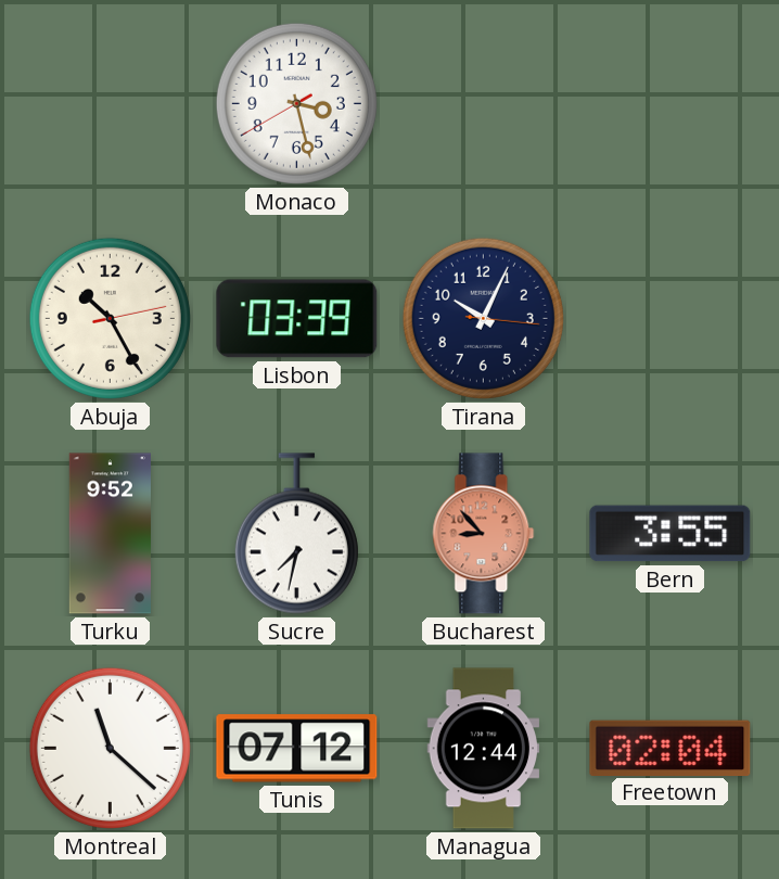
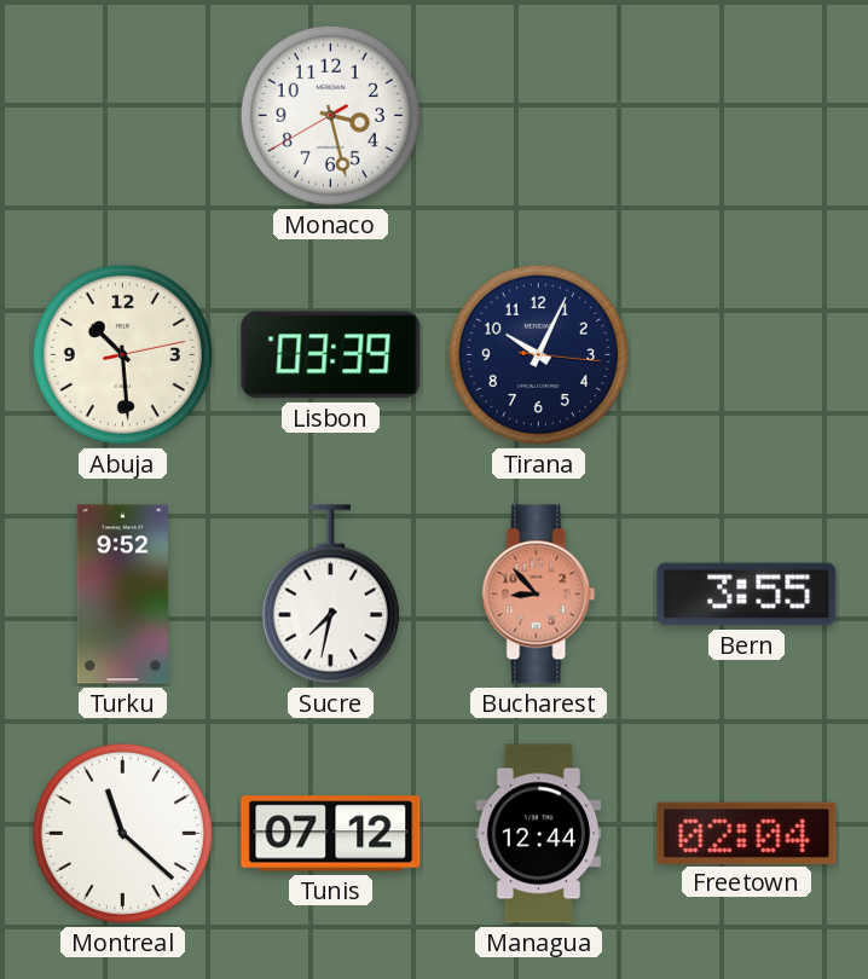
Abuja: 10:25 -> 10:29
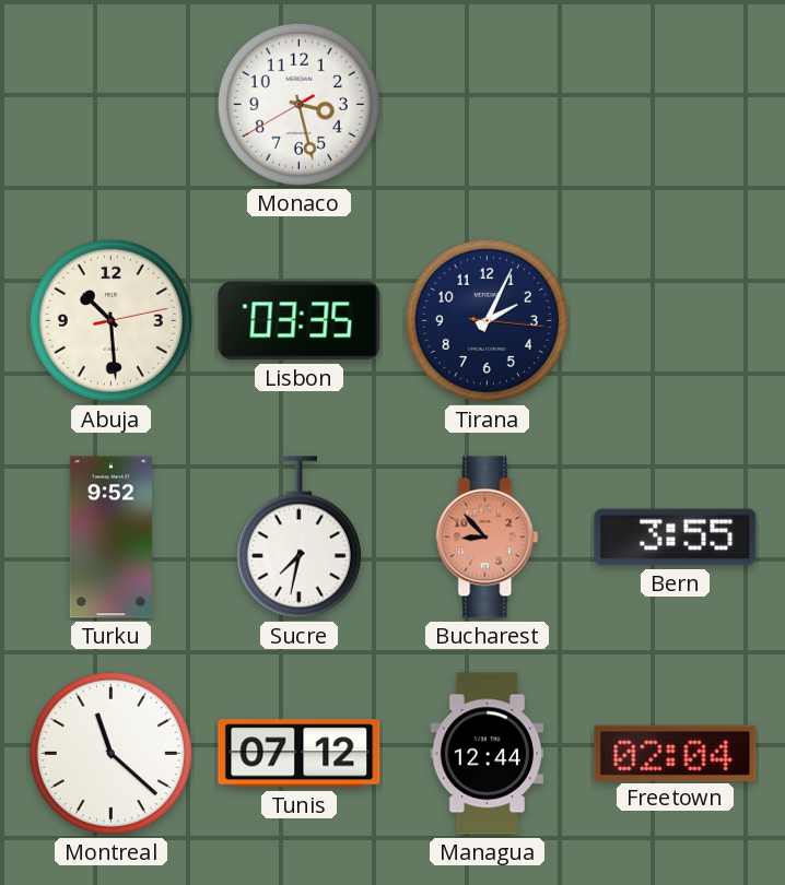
Lisbon: 03:39 -> 03:35
Tirana: 10:04 -> 2:04
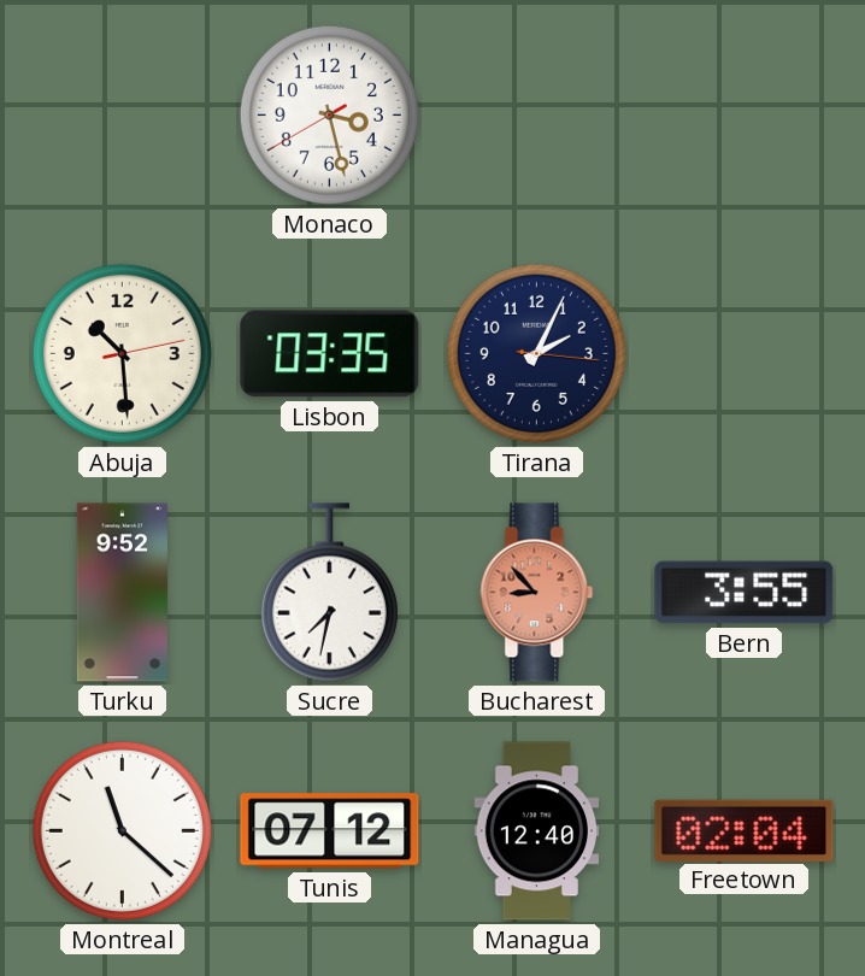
Managua: 12:44 -> 12:40
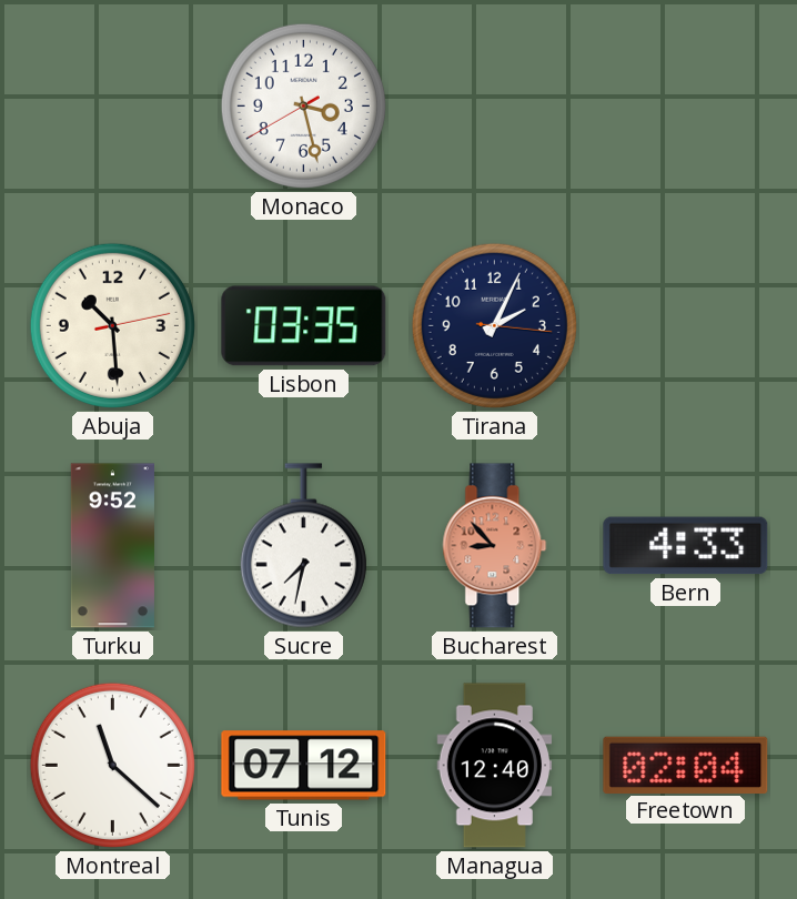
Bern: 3:55 -> 4:33
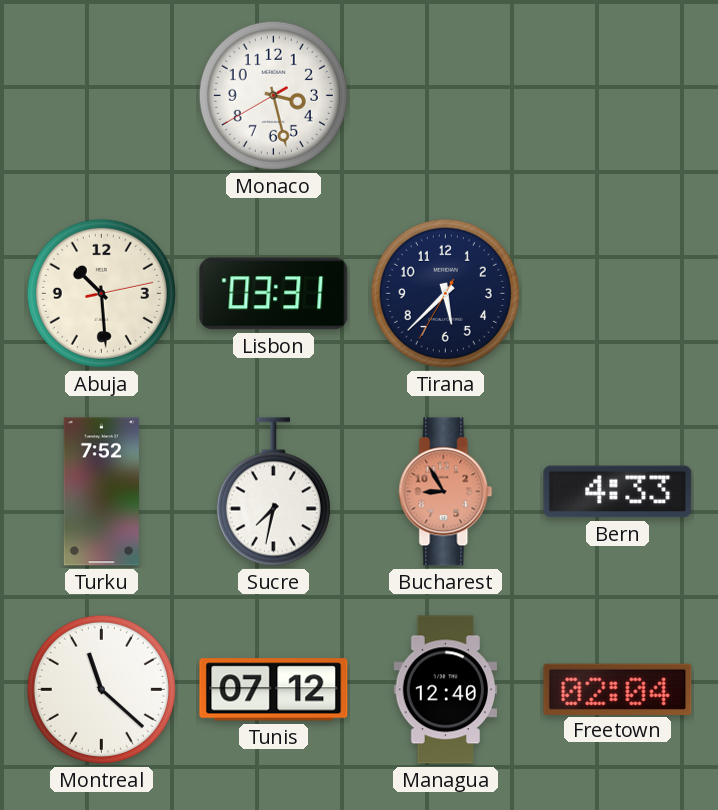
Lisbon: 03:35 -> 03:31
Tirana: 2:04 -> 5:37
Turku: 9:52 -> 7:52
Bucharest: 8:53 -> 8:55
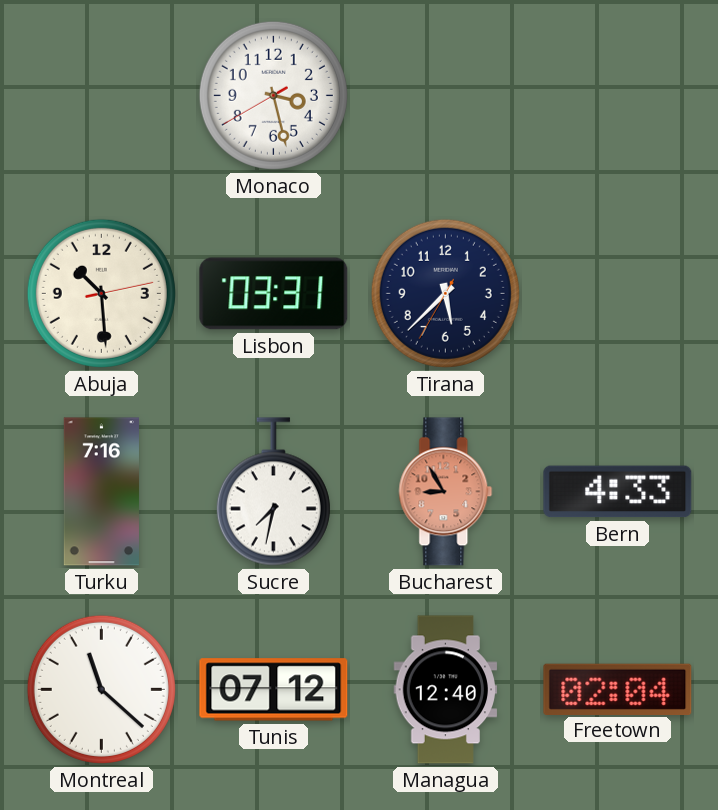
Turku: 7:52 -> 7:16
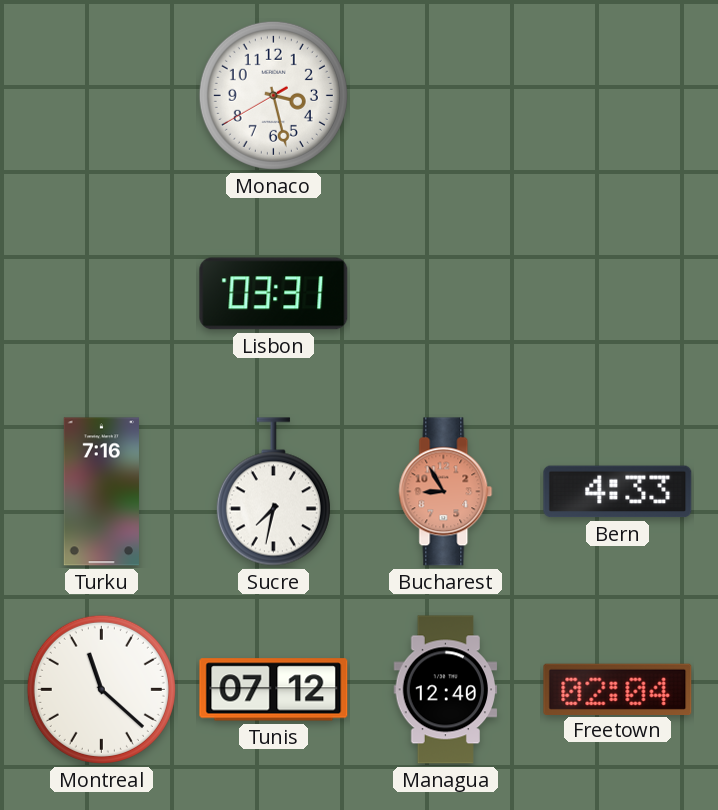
Abuja: 10:29 -> none
Tirana: 5:37 -> none
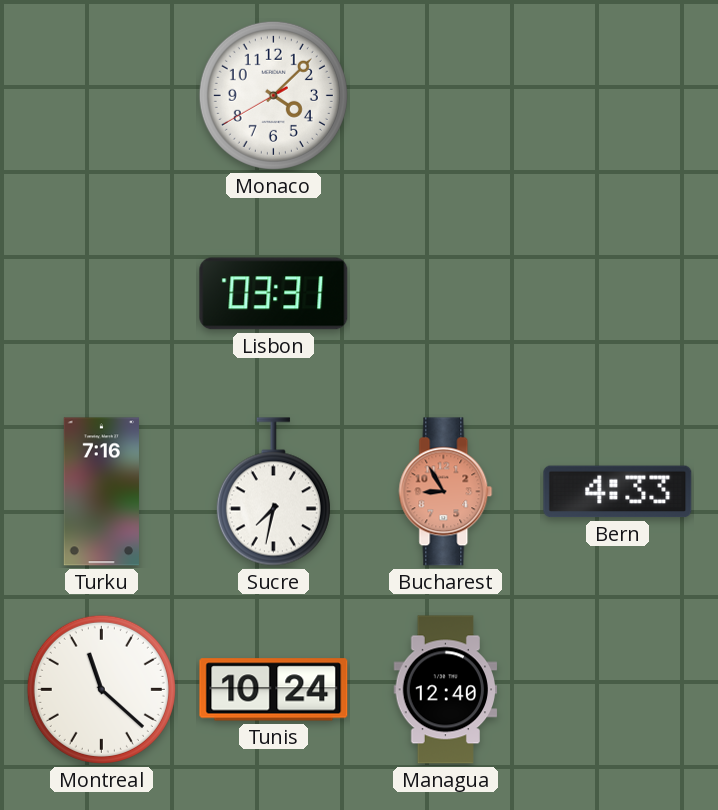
Monaco: 3:27 -> 4:07
Tunis: 07:12 -> 10:24
Freetown: 02:04 -> none
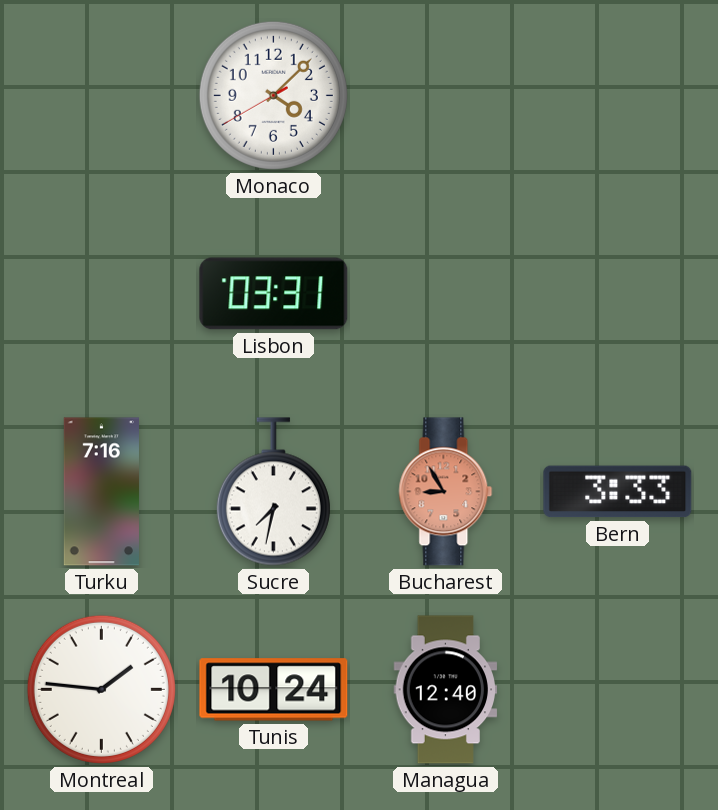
Bern: 4:33 -> 3:33
Montreal: 11:22 -> 1:46
